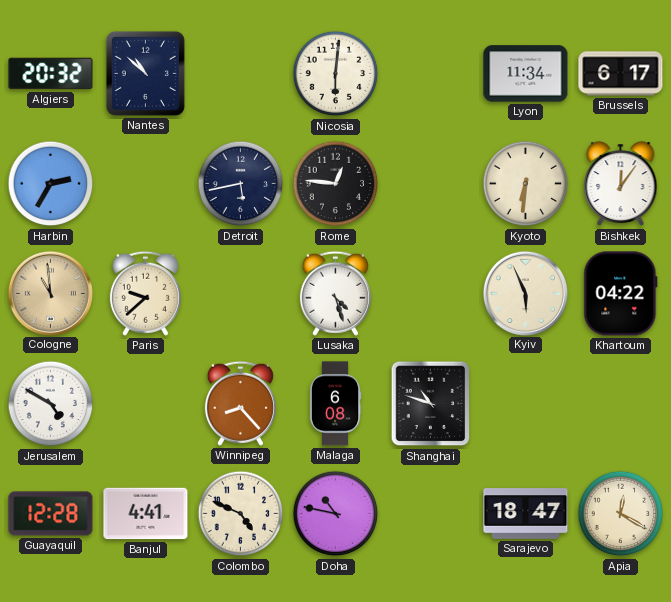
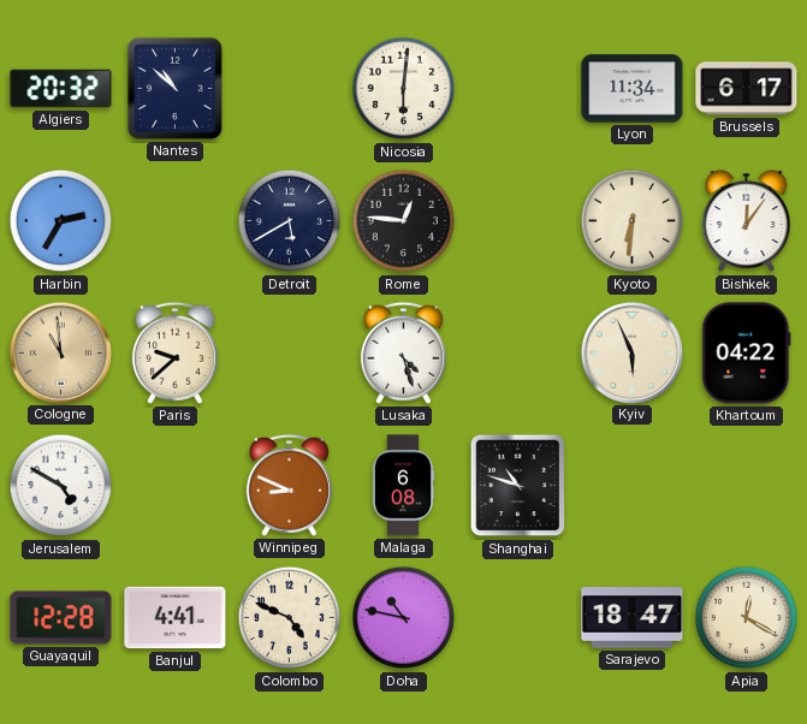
Detroit: 5:43 -> 5:40
Winnipeg: 8:23 -> 8:49
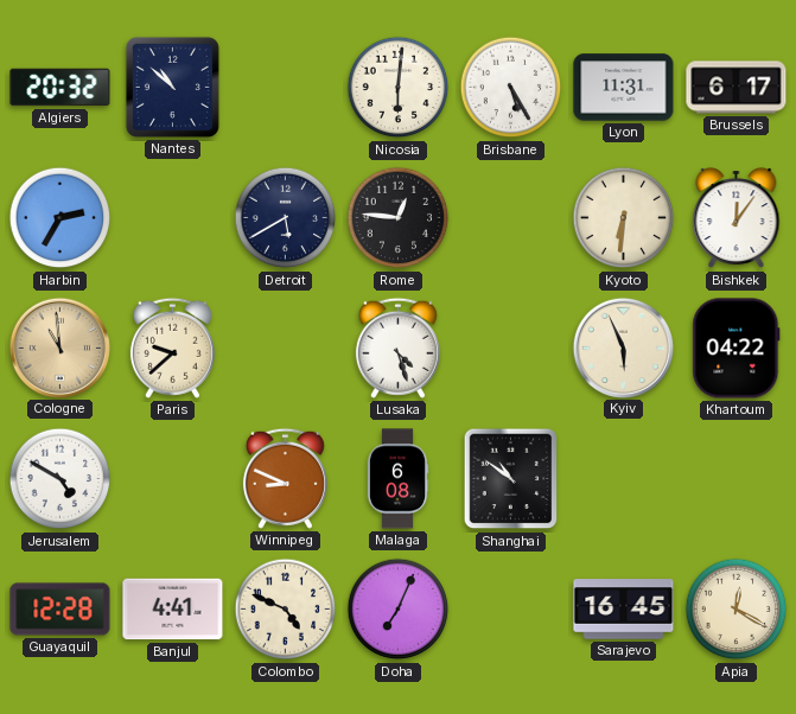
Brisbane: none -> 5:25
Lyon: 11:34 -> 11:31
Shanghai: 10:48 -> 10:51
Doha: 10:47 -> 7:04
Sarajevo: 18:47 -> 16:45
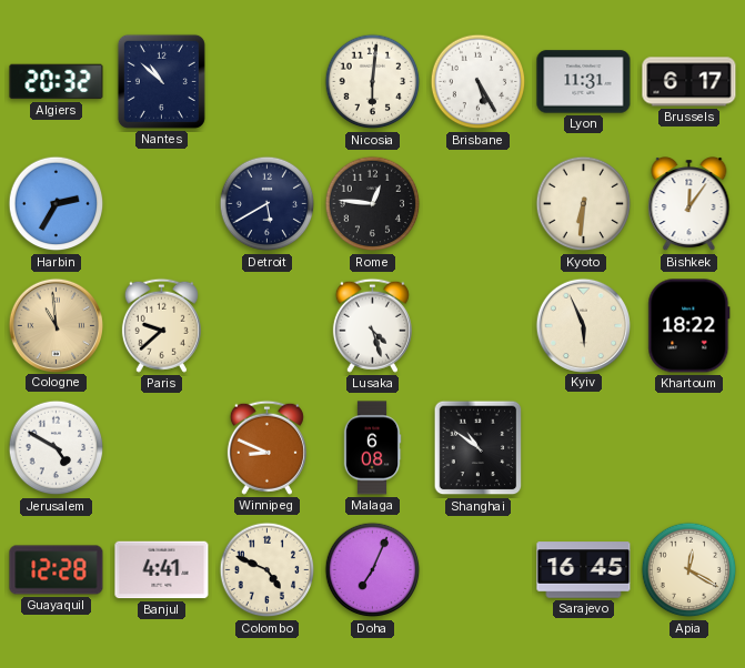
Khartoum: 04:22 -> 18:22
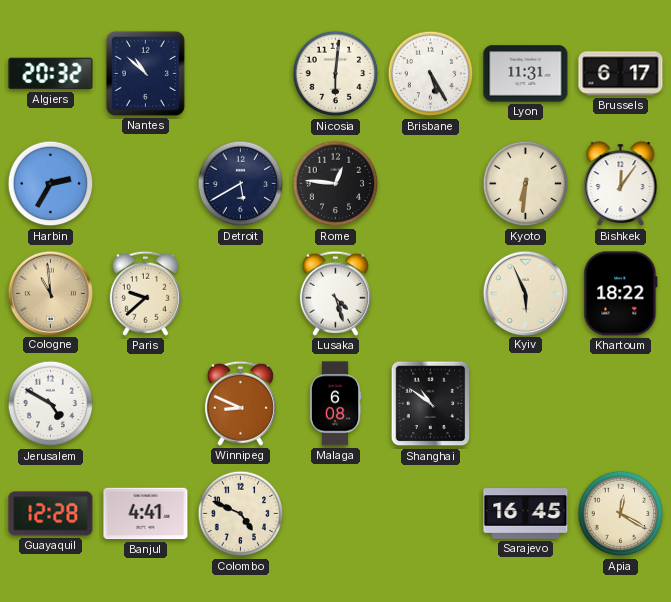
Doha: 7:04 -> none
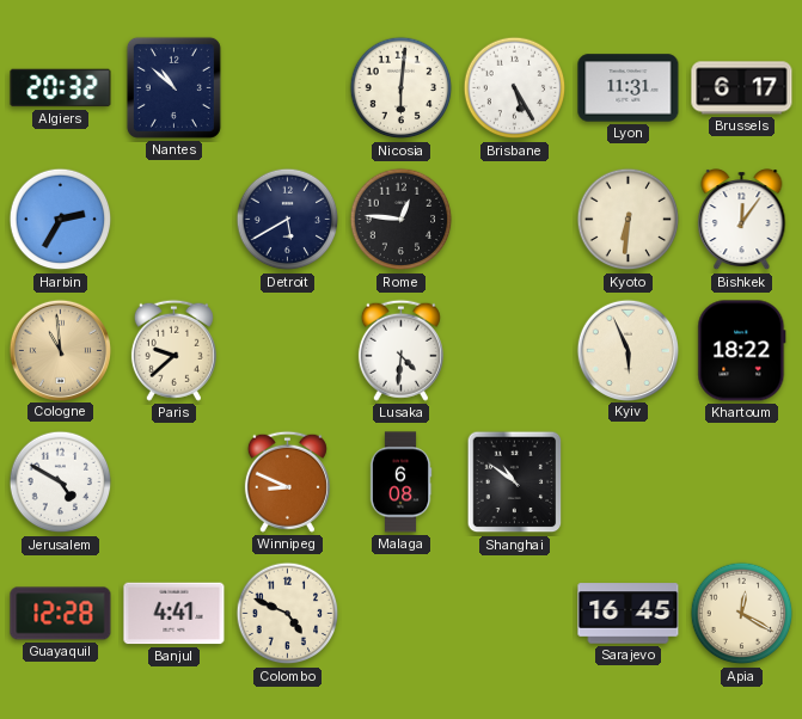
Lusaka: 4:27 -> 4:31
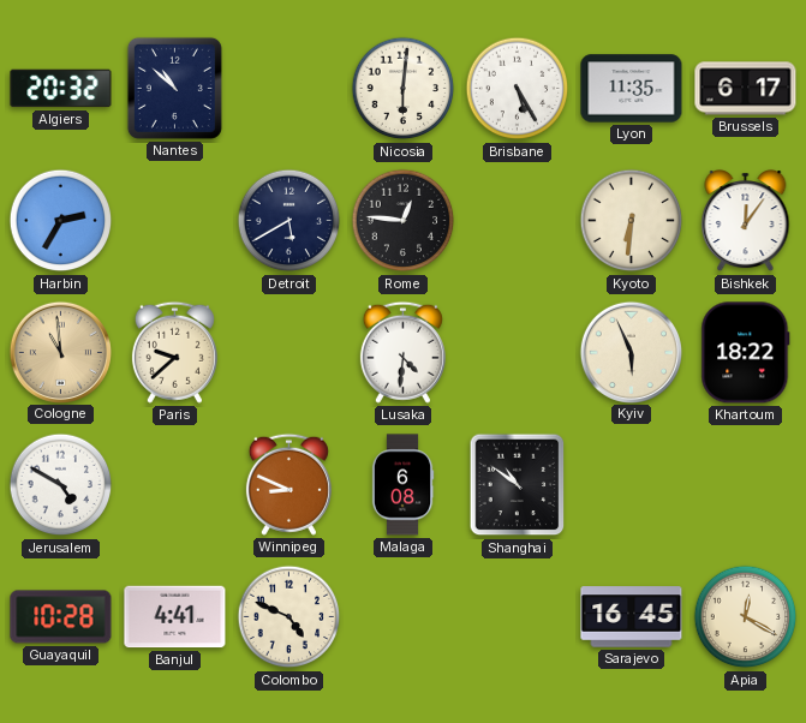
Lyon: 11:31 -> 11:35
Guayaquil: 12:28 -> 10:28
